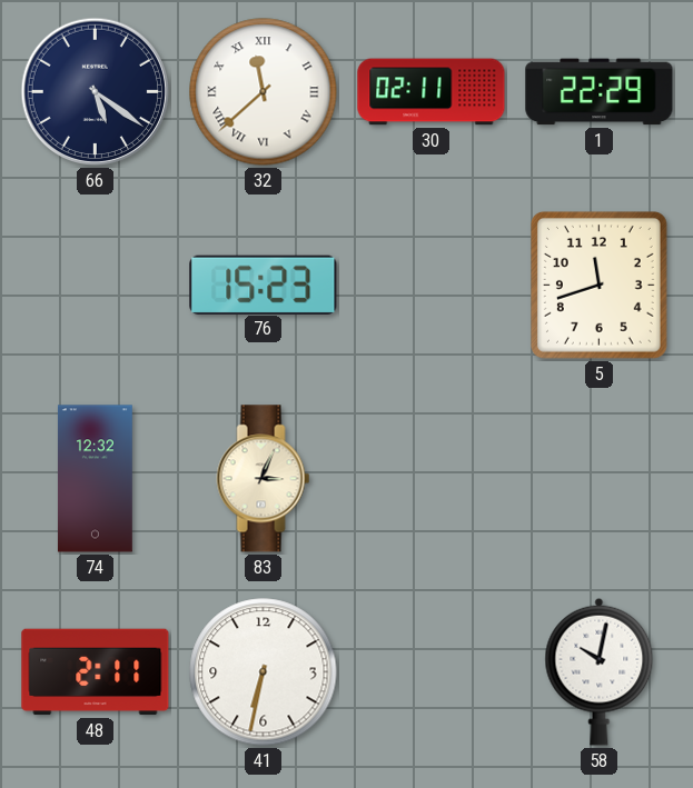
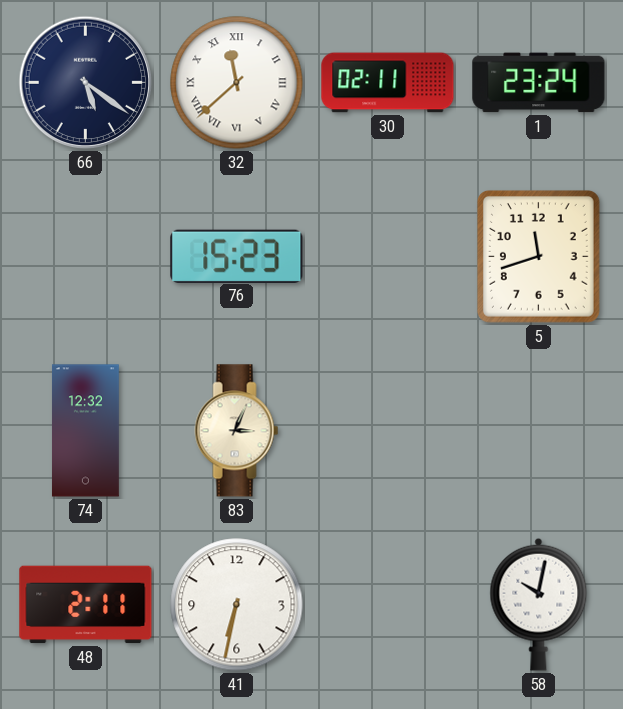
1: 22:29 -> 23:24
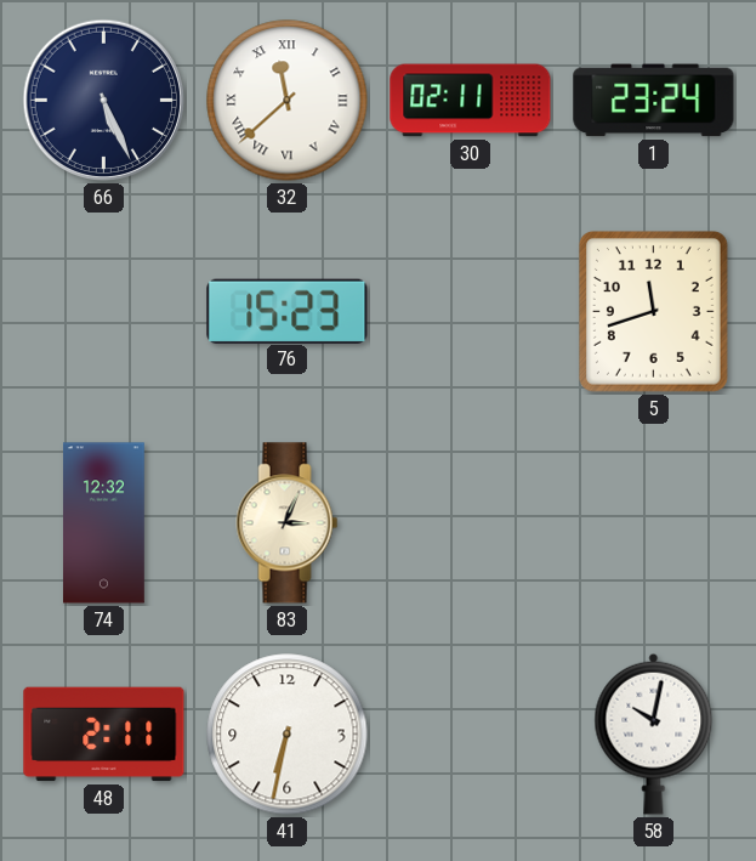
66: 5:21 -> 5:26
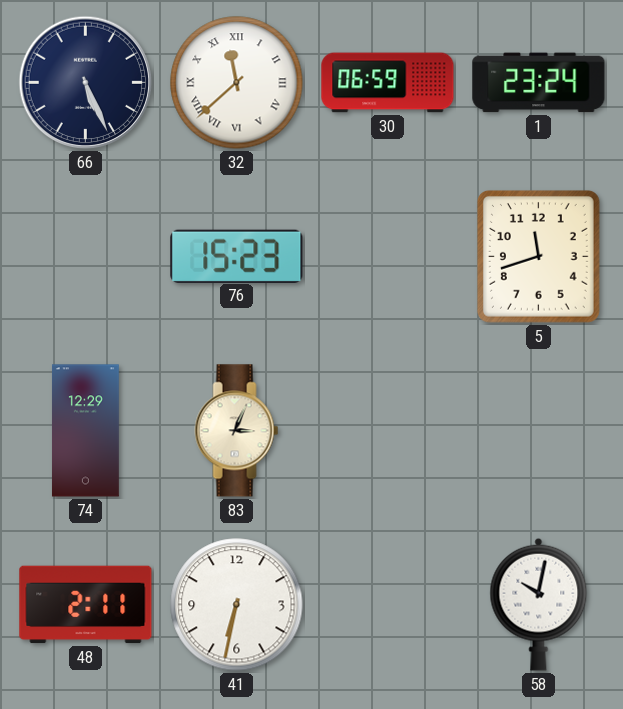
30: 02:11 -> 06:59
74: 12:32 -> 12:29
